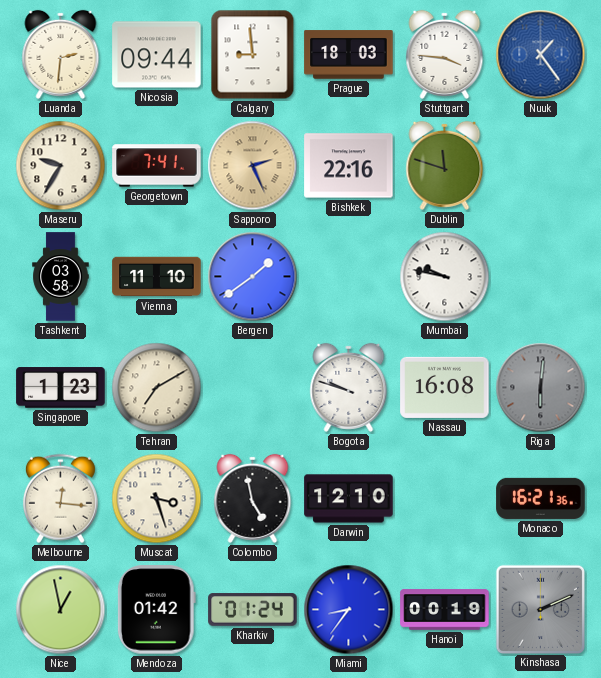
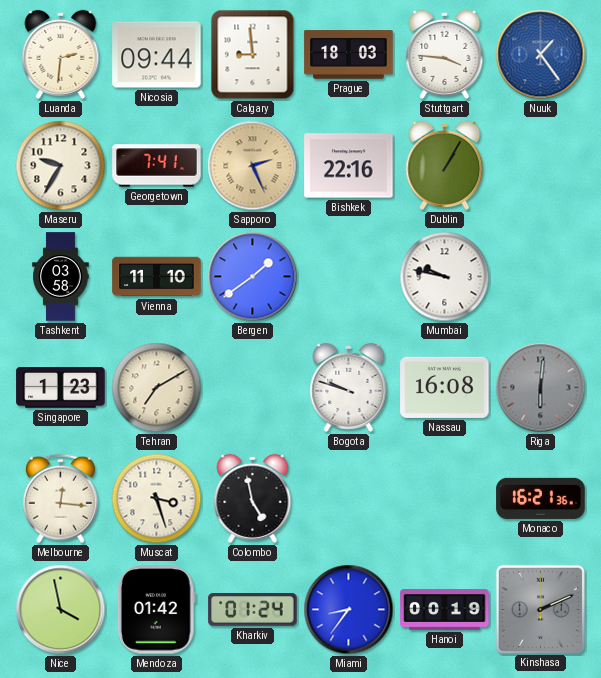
Dublin: 11:48 -> 1:05
Darwin: 12:10 -> none
Nice: 12:58 -> 3:58
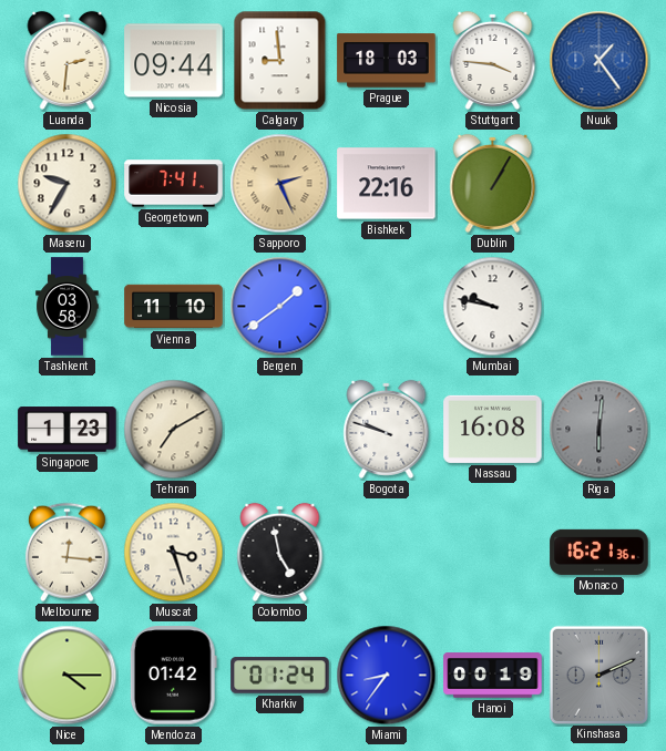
Nice: 3:58 -> 4:15
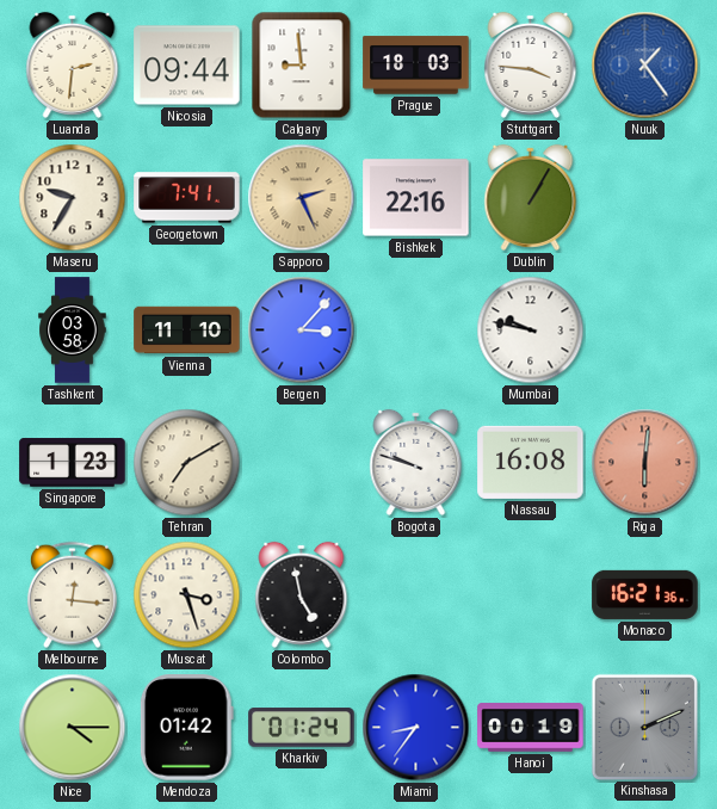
Bergen: 1:39 -> 3:07
Riga dial: grey -> salmon
